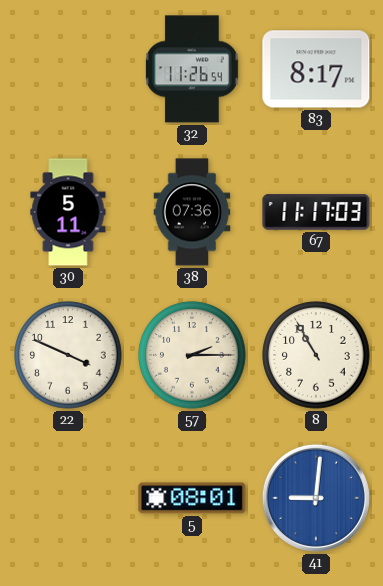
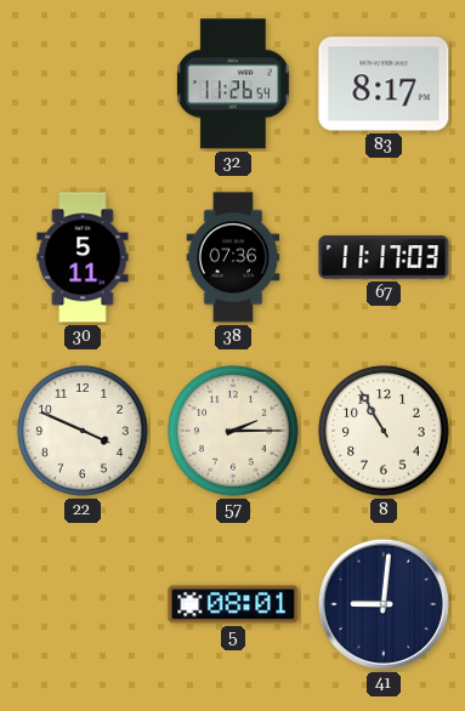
41 dial: blue -> navy
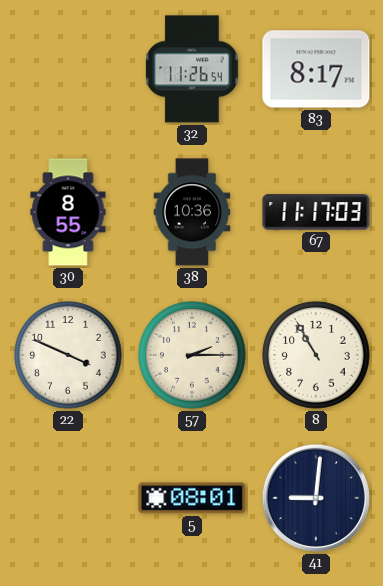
30: 5:11 -> 8:55
38: 07:36 -> 10:36
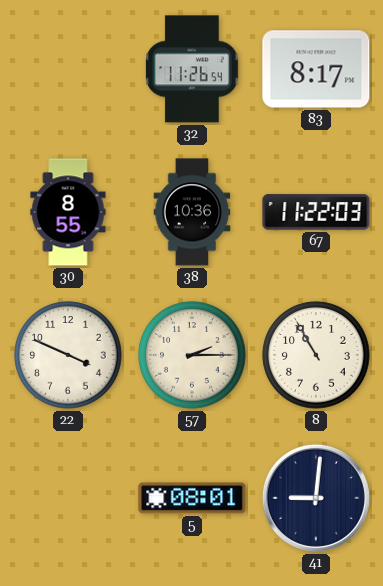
67: 11:17 -> 11:22
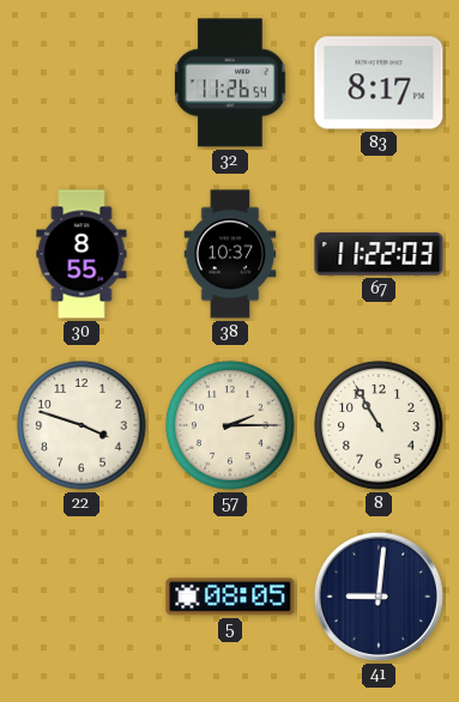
38: 10:36 -> 10:37
22: 3:49 -> 3:48
5: 08:01 -> 08:05
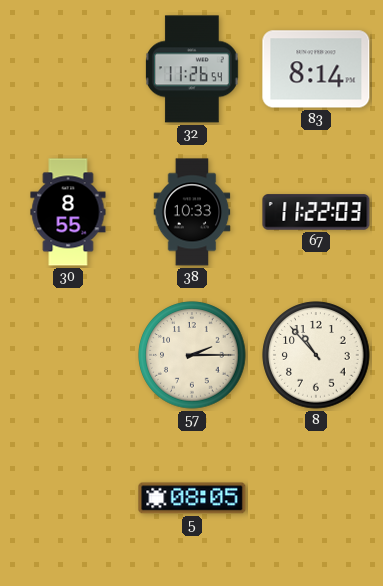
83: 8:17 -> 8:14
38: 10:37 -> 10:33
22: 3:48 -> none
8: 10:55 -> 10:53
41: 9:01 -> none
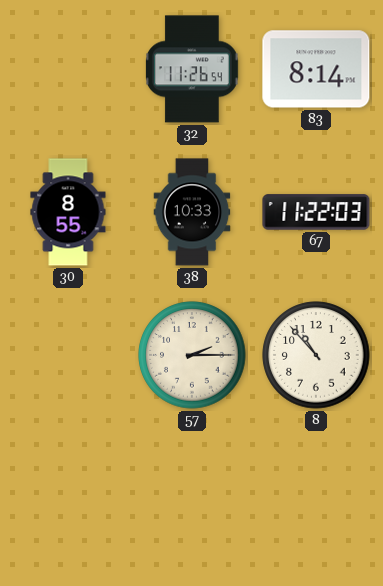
5: 08:05 -> none
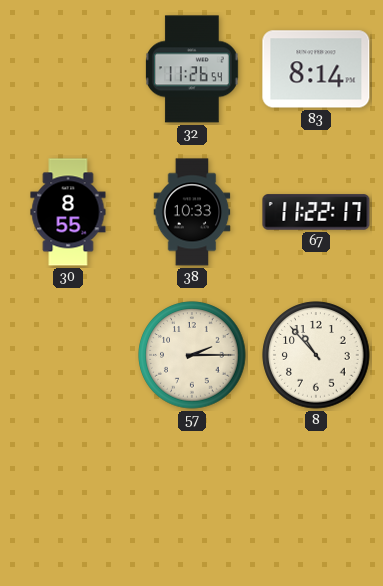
67: 11:22:03 -> 11:22:17
